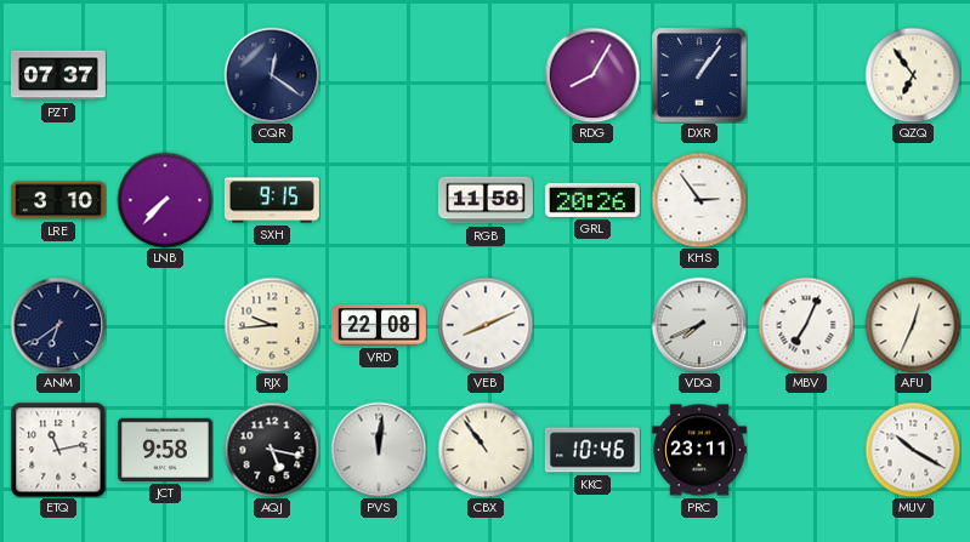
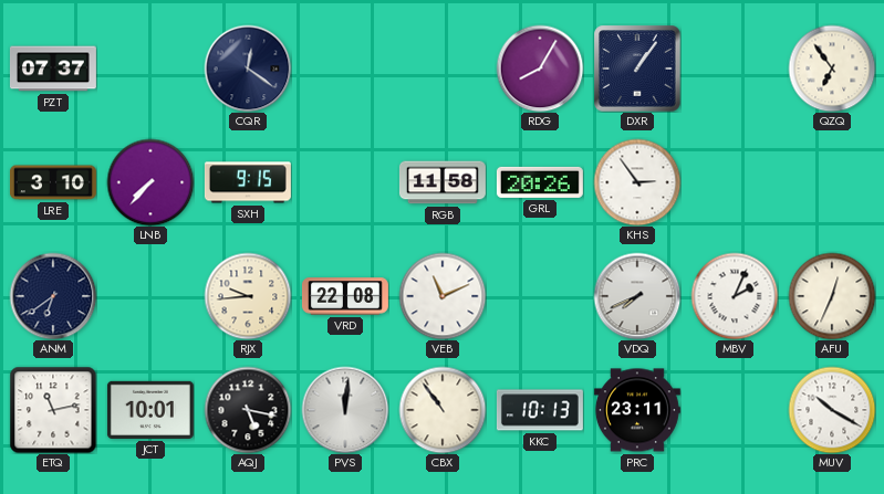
VEB: 8:11 -> 11:11
MBV: 7:04 -> 2:04
JCT: 9:58 -> 10:01
KKC: 10:46 -> 10:13
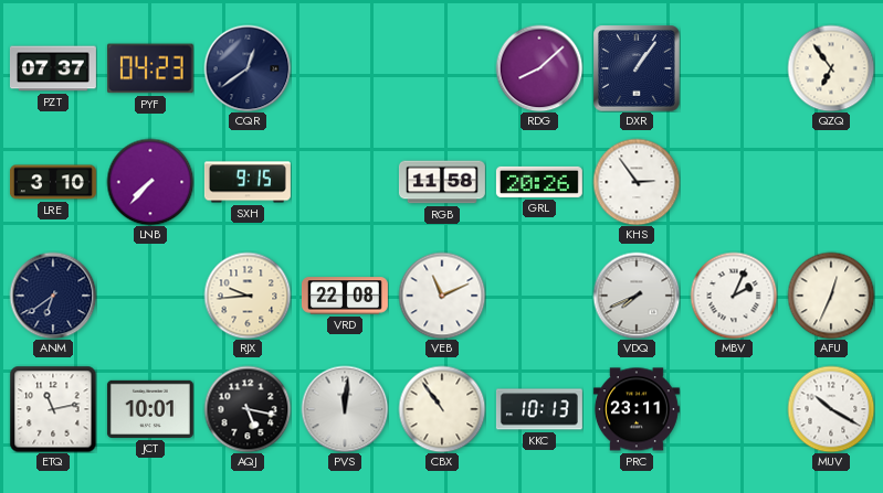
PYF: none -> 04:23
CQR: 12:21 -> 12:39
RDG: 8:05 -> 8:08
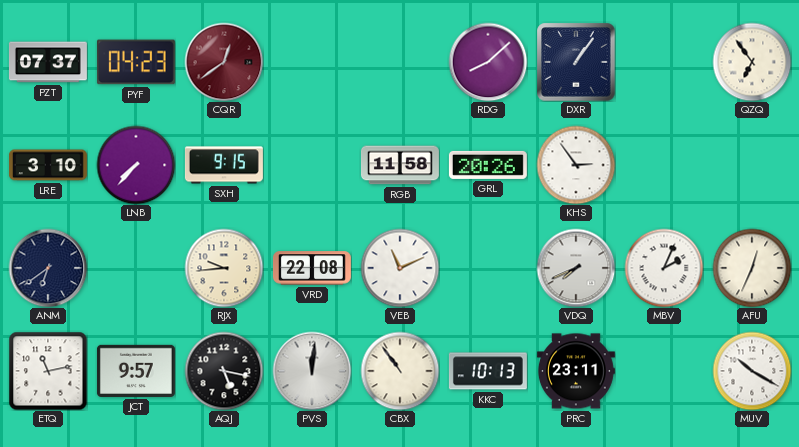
CQR dial: navy -> burgundy
JCT: 10:01 -> 9:57
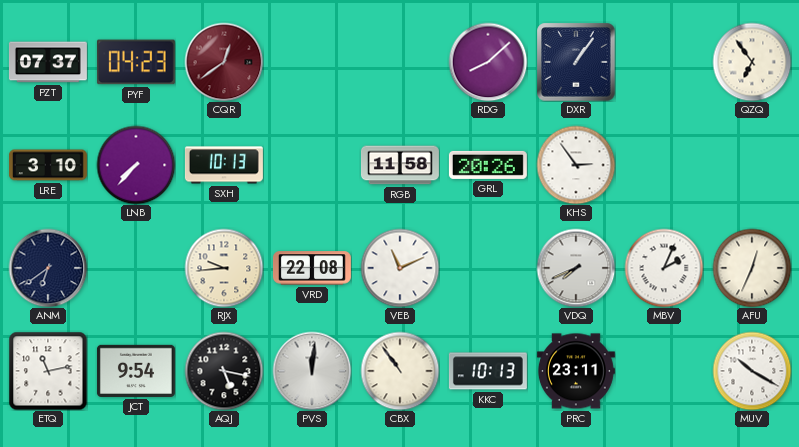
SXH: 9:15 -> 10:13
JCT: 9:57 -> 9:54
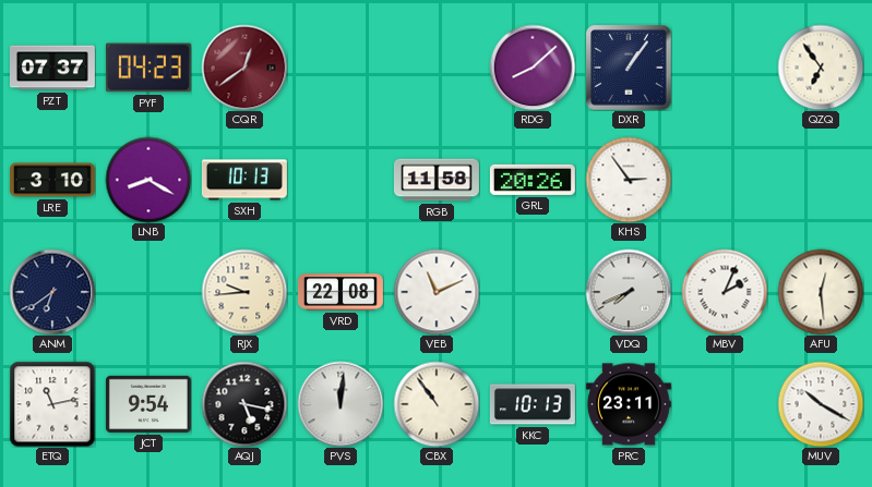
LNB: 7:37 -> 8:20
AFU: 12:34 -> 12:29
